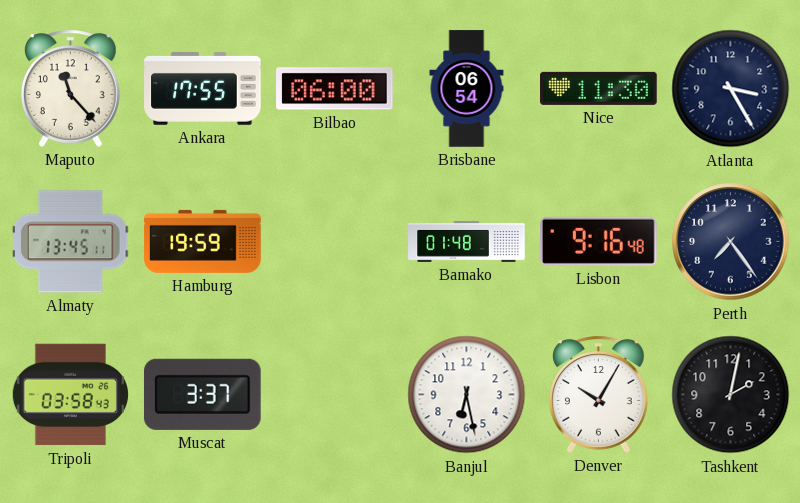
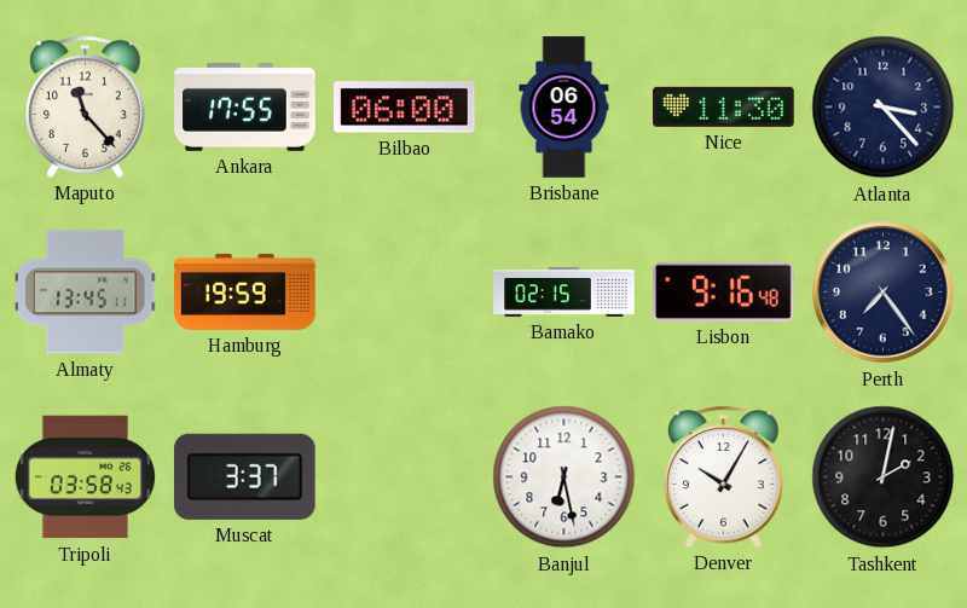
Atlanta: 3:25 -> 3:23
Bamako: 01:48 -> 02:15
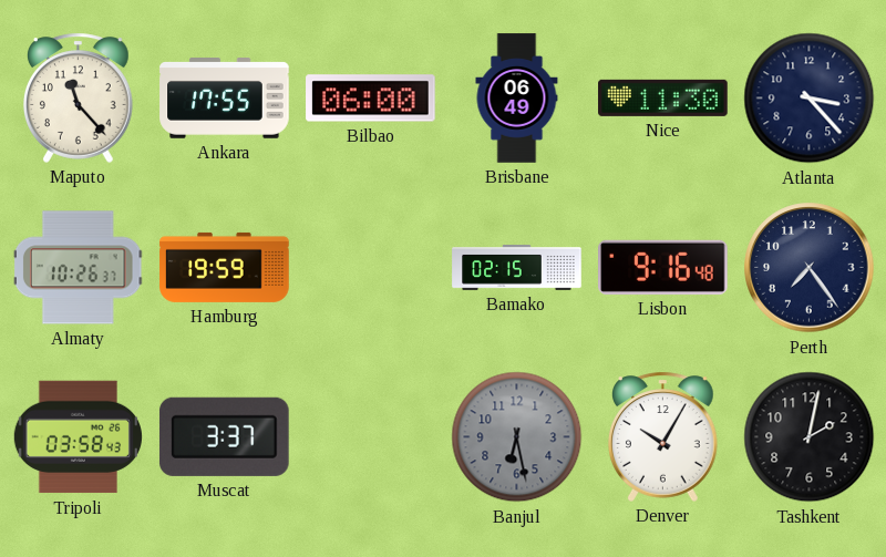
Brisbane: 06:54 -> 06:49
Almaty: 13:45 -> 10:26
Banjul dial: white -> grey
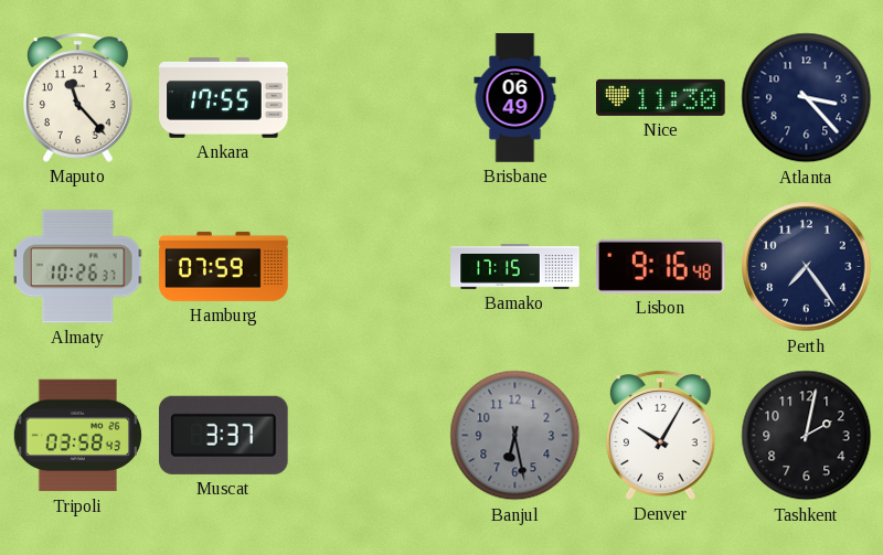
Bilbao: 06:00 -> none
Hamburg: 19:59 -> 07:59
Bamako: 02:15 -> 17:15
